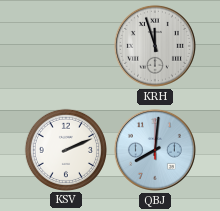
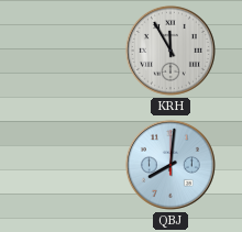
KRH: 11:57 -> 11:55
KSV: 2:11 -> none
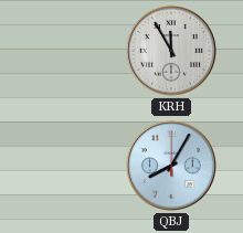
QBJ: 8:01 -> 8:05
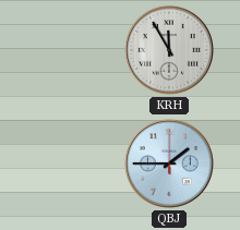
QBJ: 8:05 -> 1:45
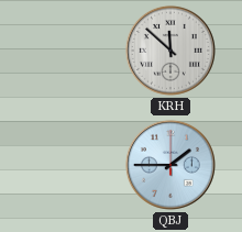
KRH: 11:55 -> 11:52
